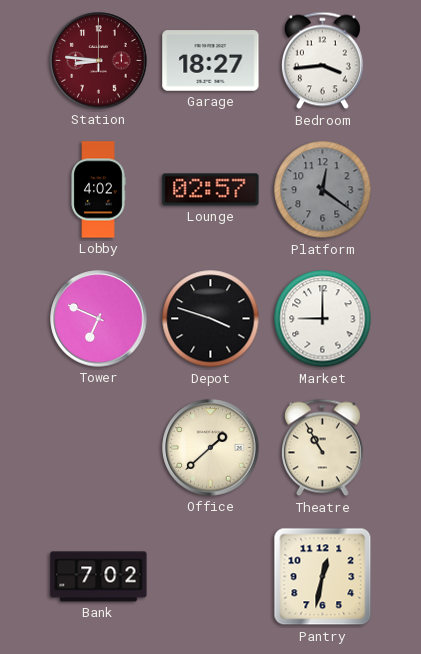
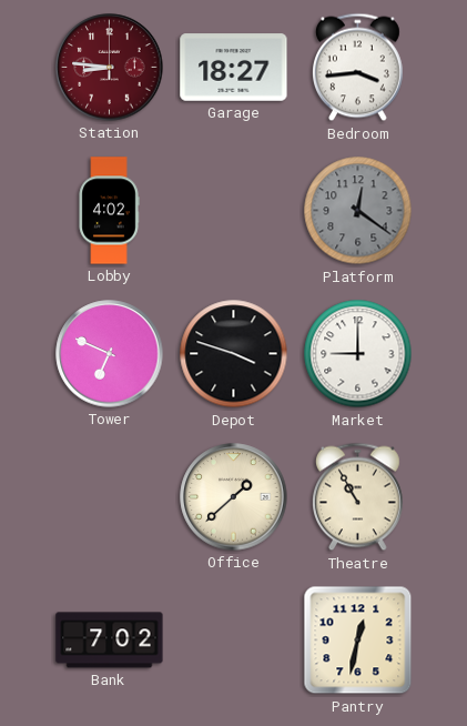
Lounge: 02:57 -> none
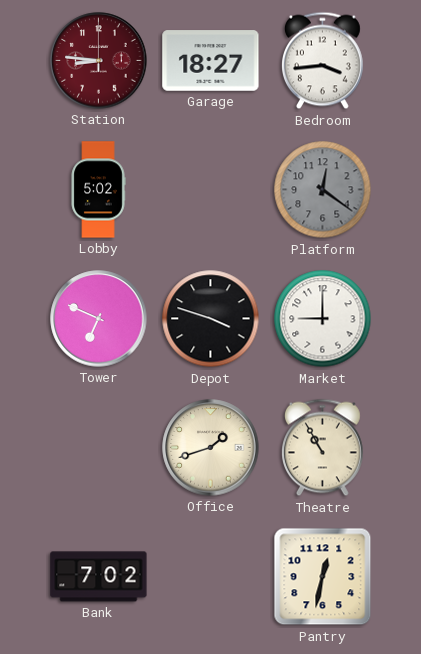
Lobby: 4:02 -> 5:02
Office: 1:38 -> 1:42
